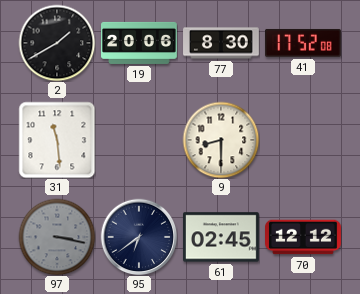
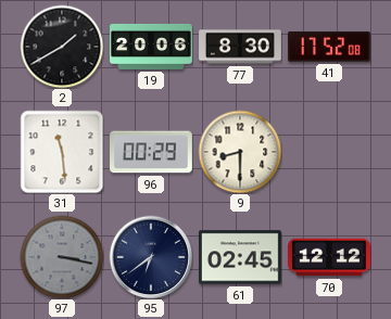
96: none -> 00:29
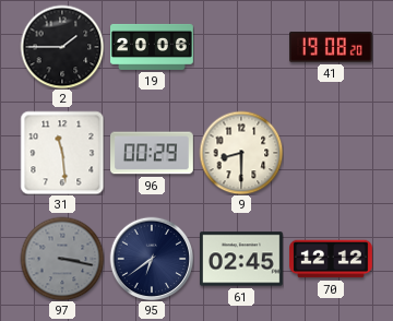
2: 1:40 -> 1:45
77: 8:30 -> none
41: 17:52 -> 19:08
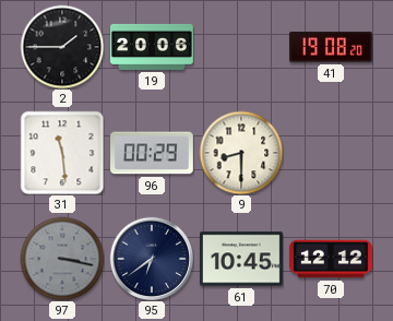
61: 02:45 -> 10:45
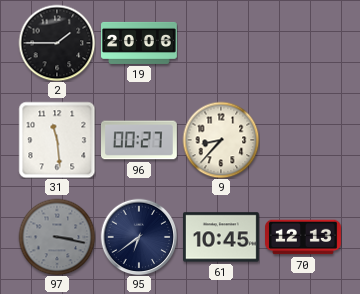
41: 19:08 -> none
96: 00:29 -> 00:27
9: 8:30 -> 8:37
70: 12:12 -> 12:13
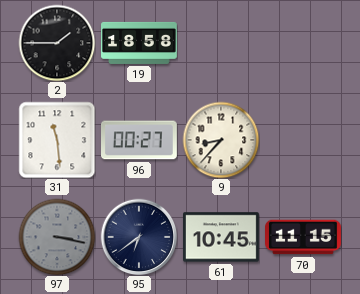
19: 20:06 -> 18:58
70: 12:13 -> 11:15
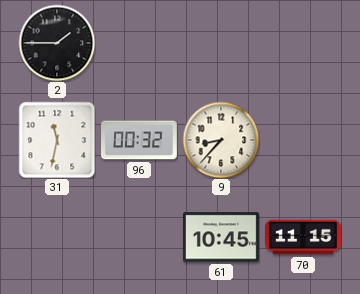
19: 18:58 -> none
31: 11:29 -> 11:32
96: 00:27 -> 00:32
97: 3:17 -> none
95: 6:39 -> none
